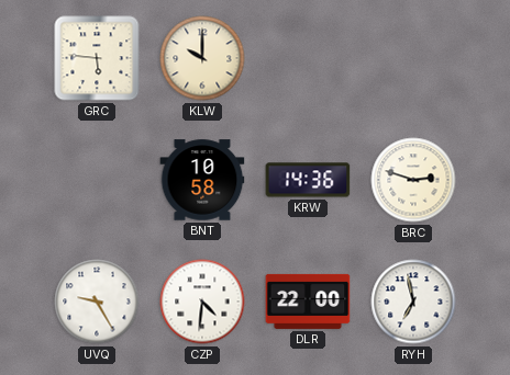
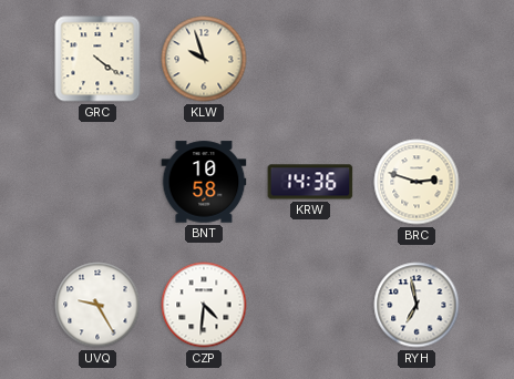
GRC: 5:46 -> 4:21
KLW: 10:00 -> 9:57
DLR: 22:00 -> none
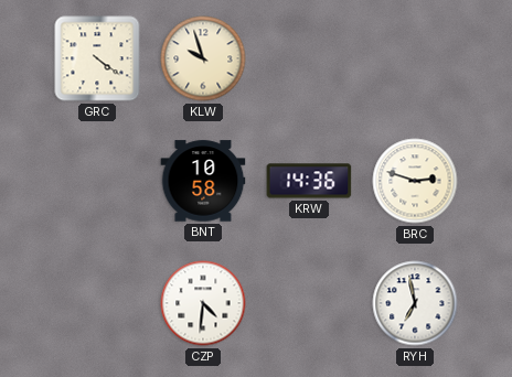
UVQ: 9:25 -> none
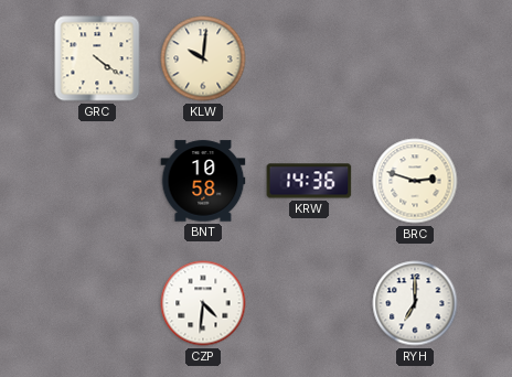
KLW: 9:57 -> 10:01
RYH: 6:58 -> 7:00
